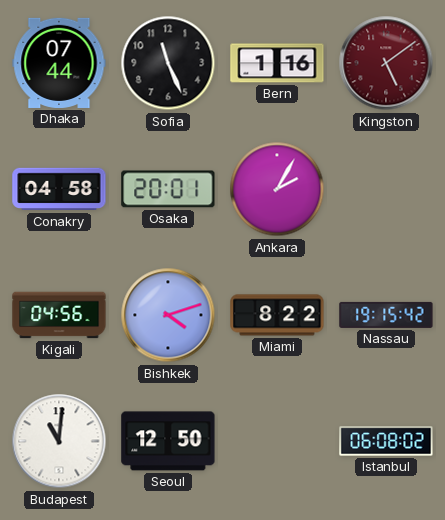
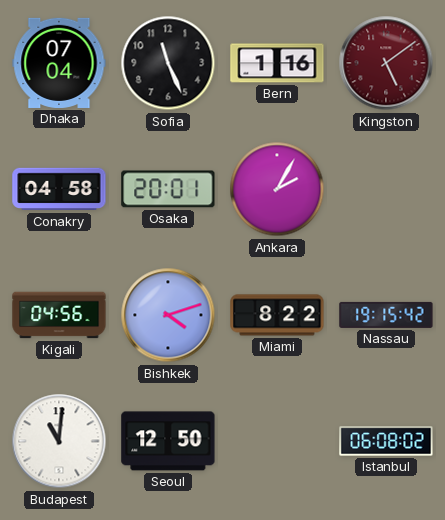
Dhaka: 07:44 -> 07:04
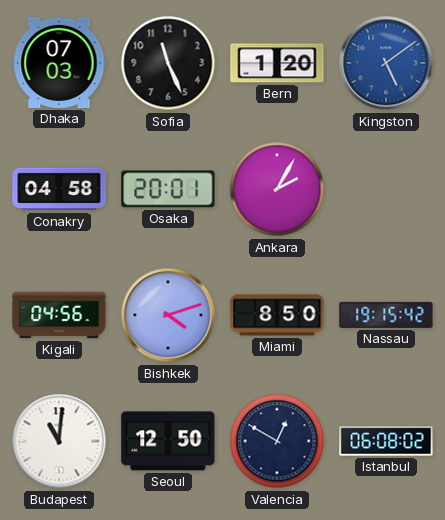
Dhaka: 07:04 -> 07:03
Bern: 1:16 -> 1:20
Kingston dial: burgundy -> blue
Miami: 8:22 -> 8:50
Valencia: none -> 12:50
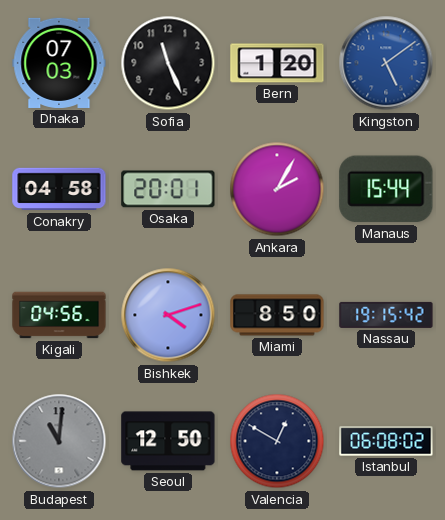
Manaus: none -> 15:44
Budapest dial: white -> grey
